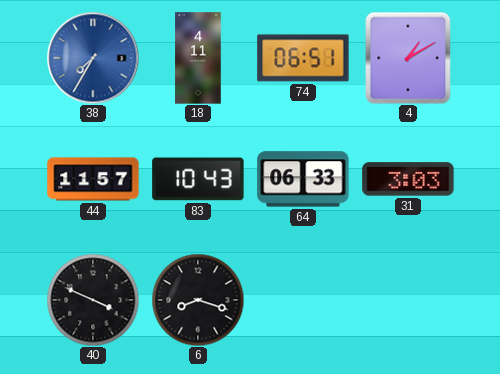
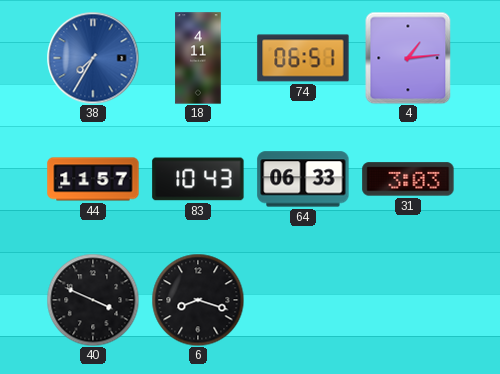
4: 1:10 -> 1:14
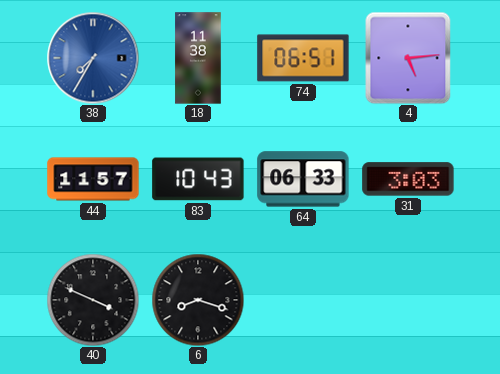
18: 4:11 -> 11:38
4: 1:14 -> 5:14
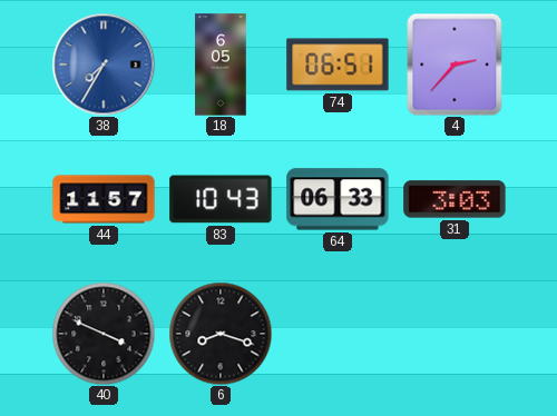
18: 11:38 -> 6:05
4: 5:14 -> 2:37
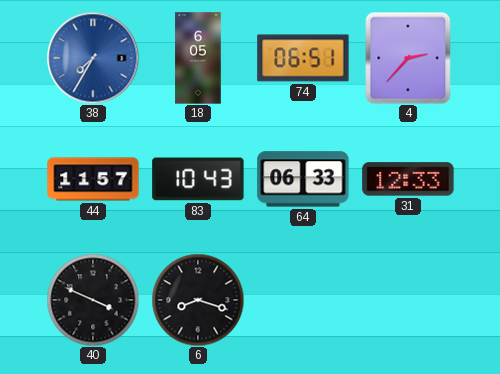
31: 3:03 -> 12:33
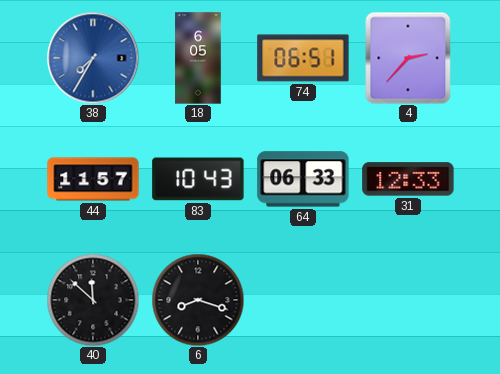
40: 3:49 -> 11:52
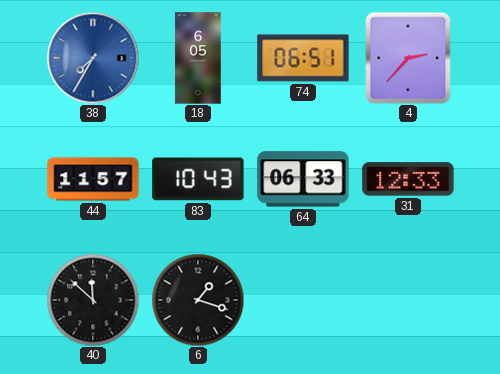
6: 8:18 -> 1:18
